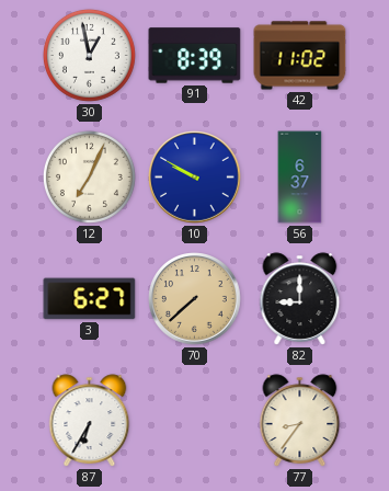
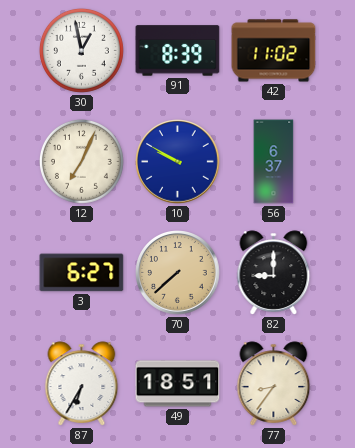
49: none -> 18:51
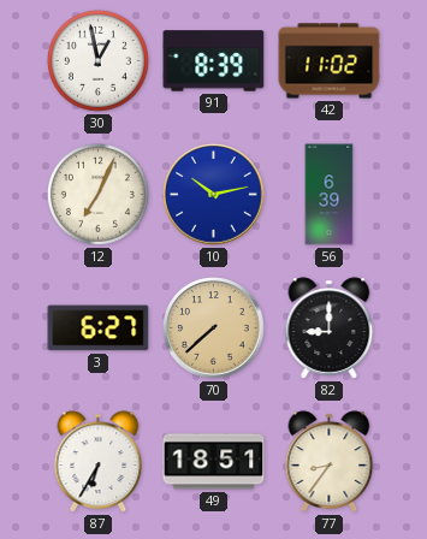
10: 9:50 -> 10:13
56: 6:37 -> 6:39
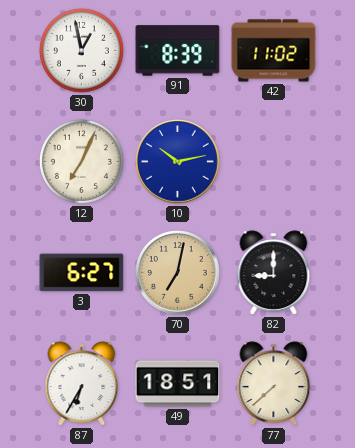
56: 6:39 -> none
70: 7:38 -> 7:02
77: 8:36 -> 7:38
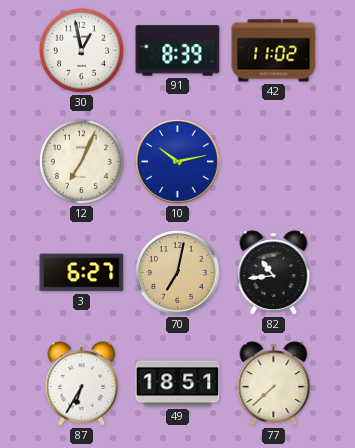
82: 9:00 -> 10:44
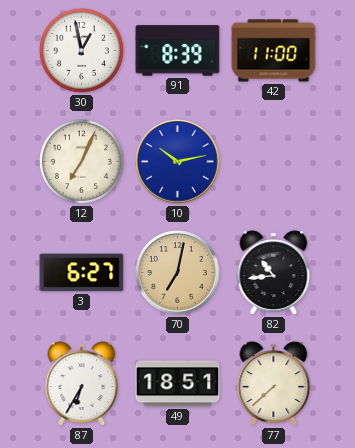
42: 11:02 -> 11:00
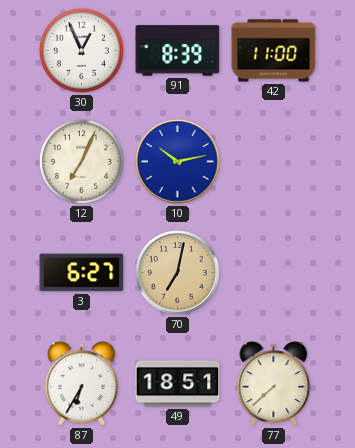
30: 12:58 -> 12:56
82: 10:44 -> none
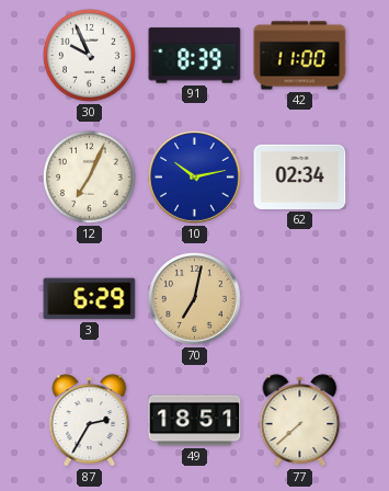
30: 12:56 -> 9:56
62: none -> 02:34
3: 6:27 -> 6:29
87: 6:35 -> 2:35
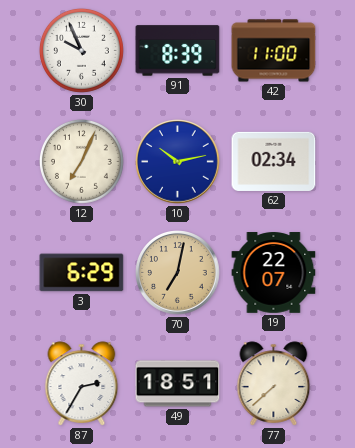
19: none -> 22:07
